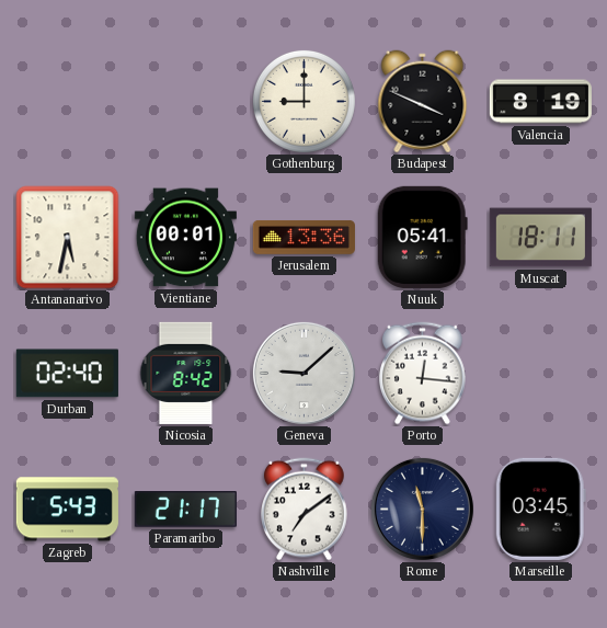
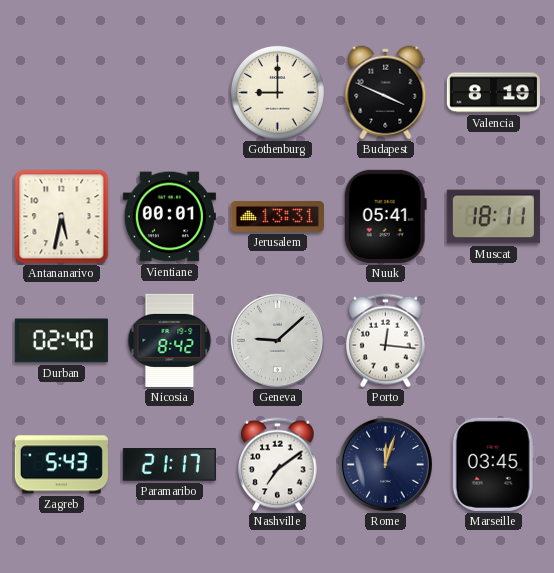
Jerusalem: 13:36 -> 13:31
Rome: 11:30 -> 12:03
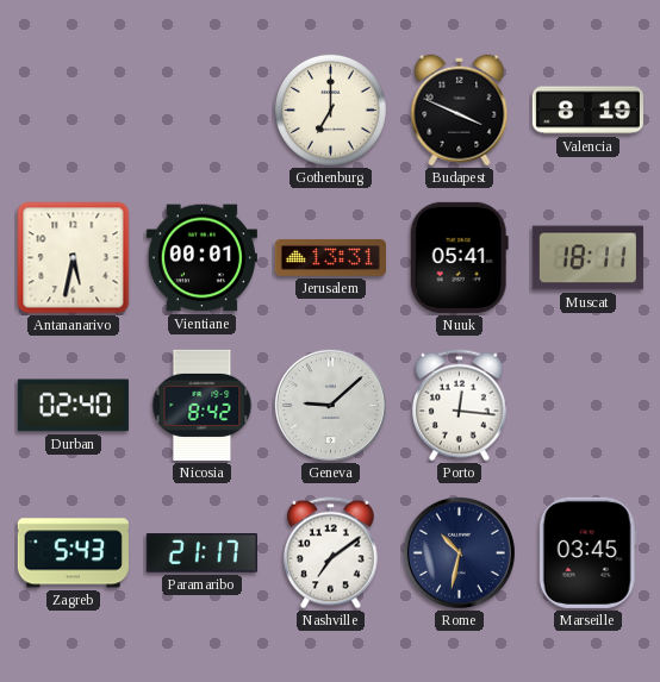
Gothenburg: 9:00 -> 7:00
Rome: 12:03 -> 10:32
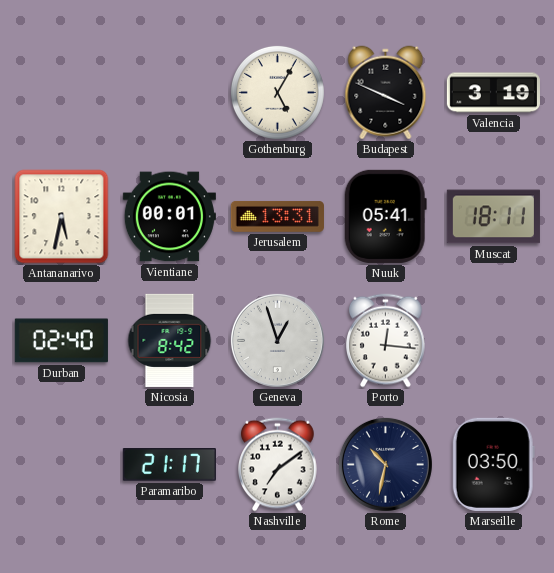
Gothenburg: 7:00 -> 5:05
Valencia: 8:19 -> 3:19
Geneva: 9:08 -> 12:57
Zagreb: 5:43 -> none
Marseille: 03:45 -> 03:50
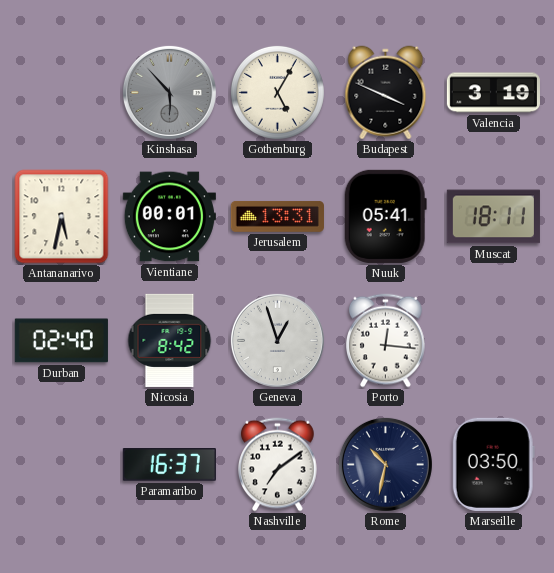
Kinshasa: none -> 5:53
Paramaribo: 21:17 -> 16:37
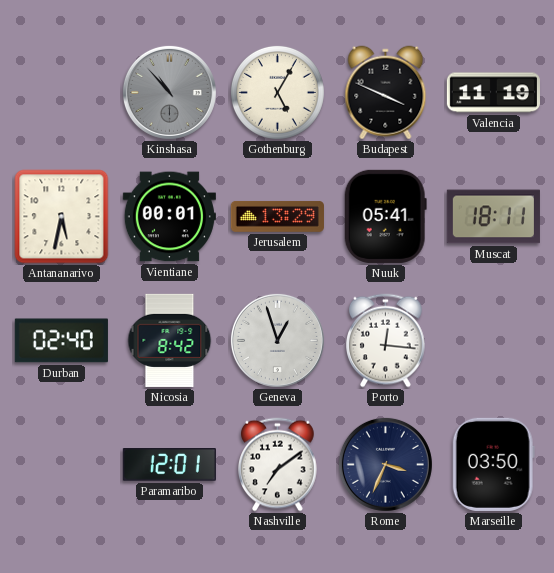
Kinshasa: 5:53 -> 10:53
Valencia: 3:19 -> 11:19
Jerusalem: 13:31 -> 13:29
Paramaribo: 16:37 -> 12:01
Rome: 10:32 -> 3:34
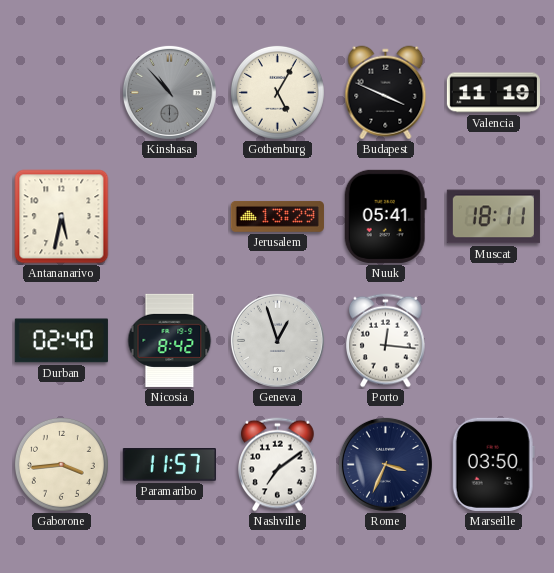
Vientiane: 00:01 -> none
Gaborone: none -> 3:44
Paramaribo: 12:01 -> 11:57
